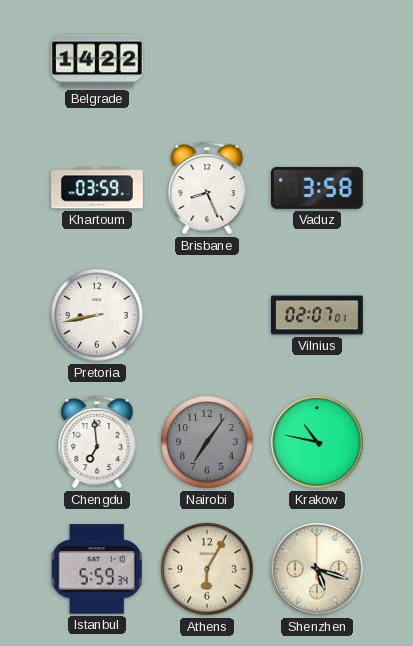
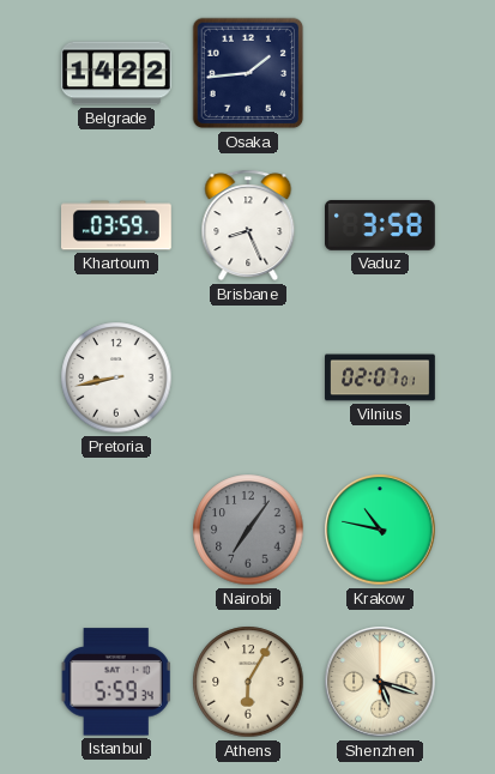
Osaka: none -> 1:44
Chengdu: 6:59 -> none
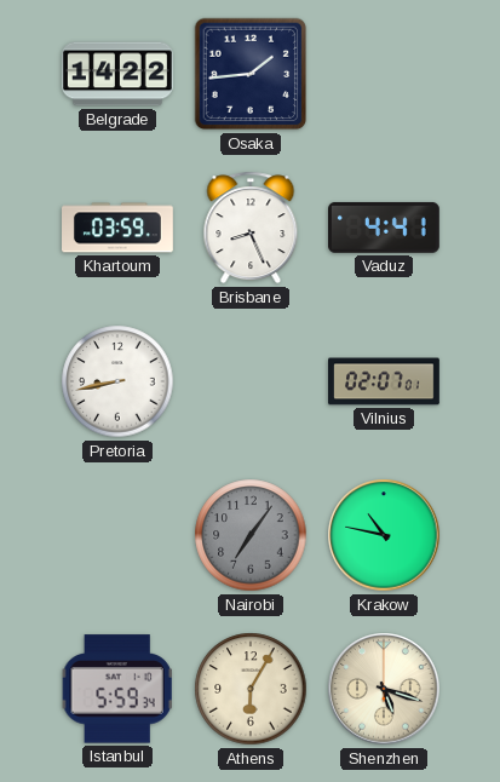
Vaduz: 3:58 -> 4:41
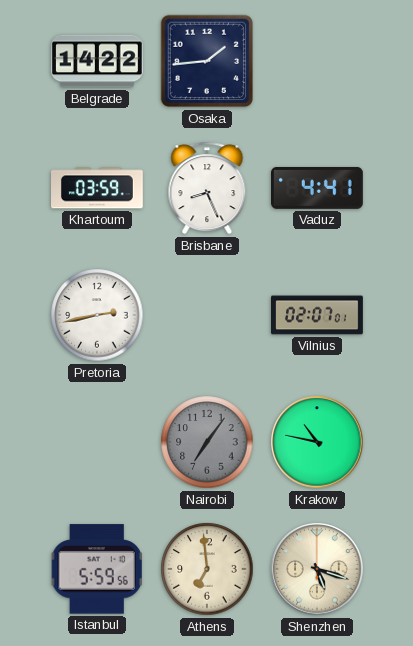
Pretoria: 8:43 -> 2:43
Istanbul: 5:59:34 -> 5:59:56
Athens: 6:05 -> 6:59
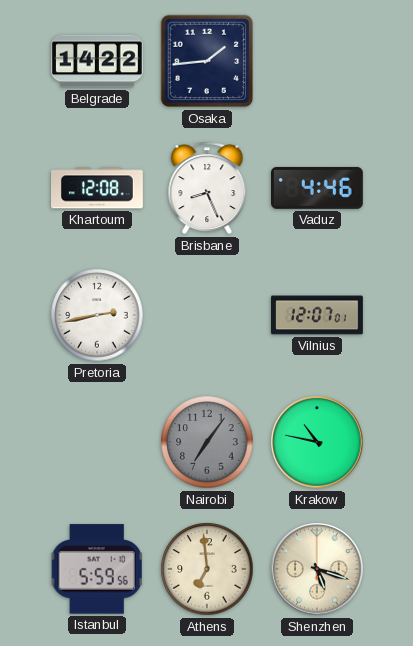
Khartoum: 03:59 -> 12:08
Vaduz: 4:41 -> 4:46
Vilnius: 02:07 -> 12:07
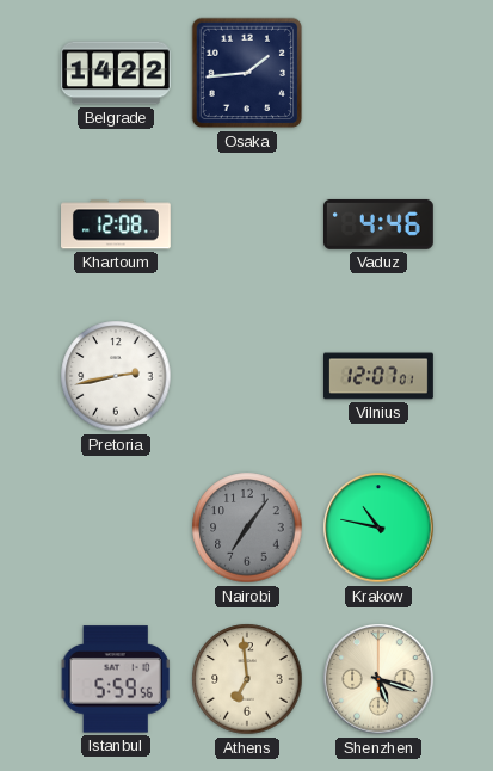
Brisbane: 8:26 -> none
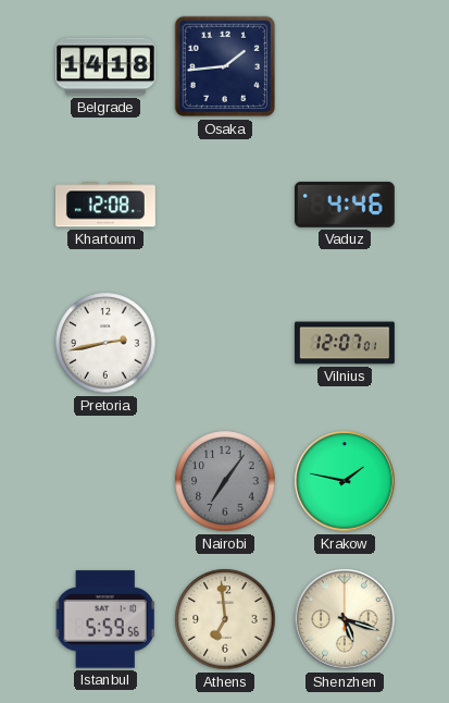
Belgrade: 14:22 -> 14:18
Krakow: 10:47 -> 1:47
